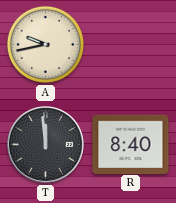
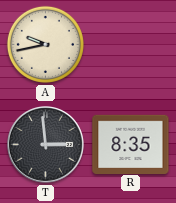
T: 11:59 -> 2:59
R: 8:40 -> 8:35
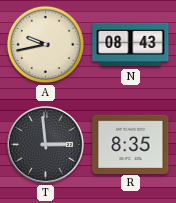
N: none -> 08:43
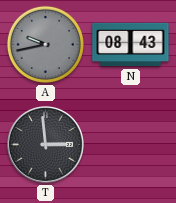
A dial: cream -> grey
R: 8:35 -> none
